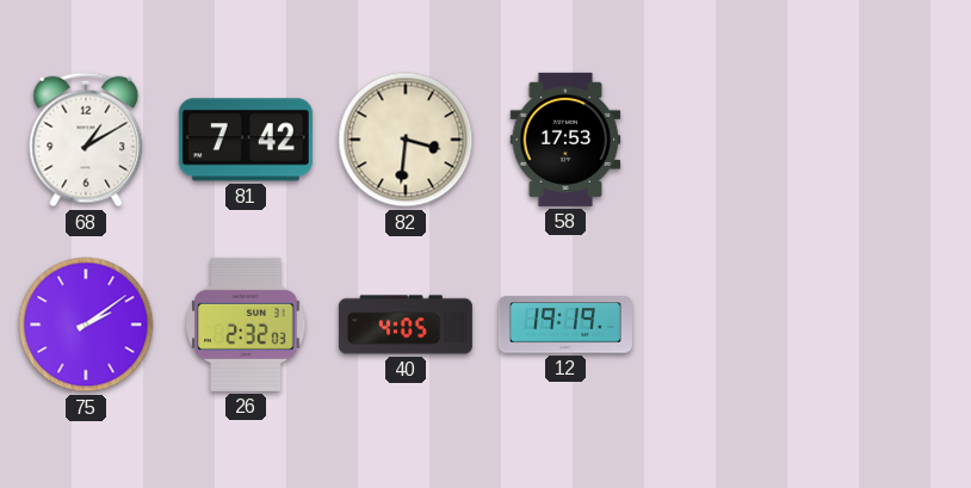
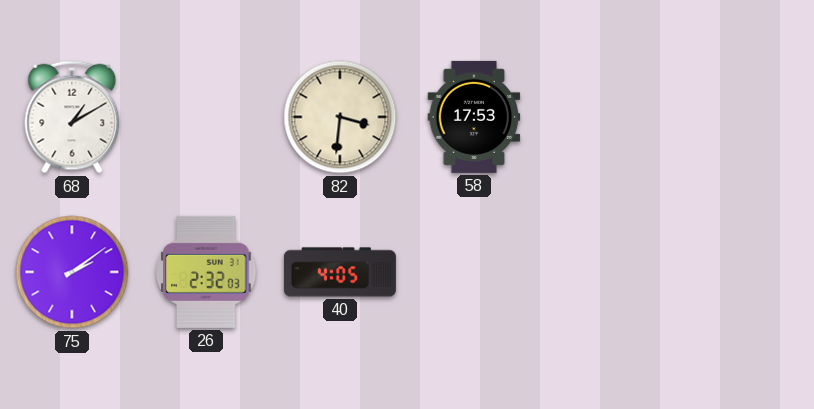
81: 7:42 -> none
12: 19:19 -> none
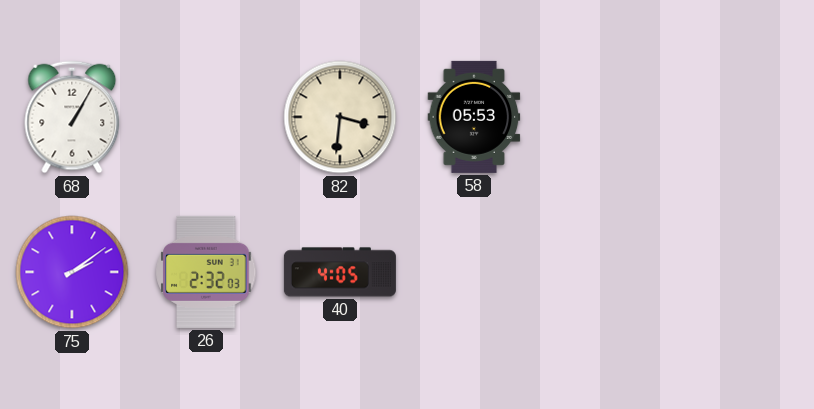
68: 1:10 -> 1:05
58: 17:53 -> 05:53
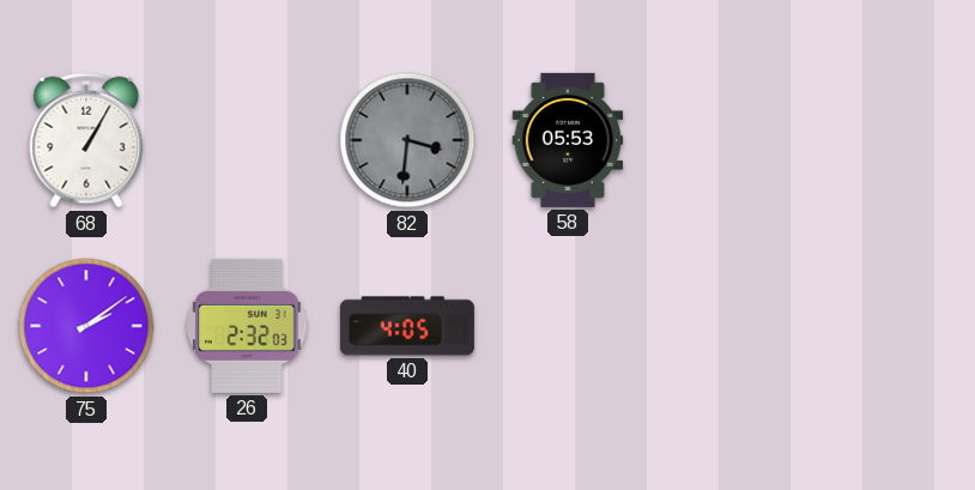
82 dial: cream -> grey
